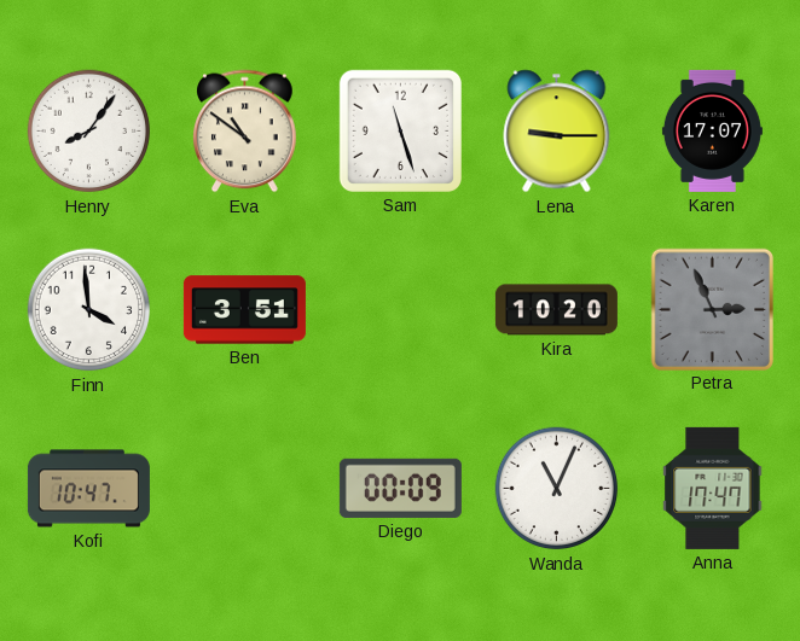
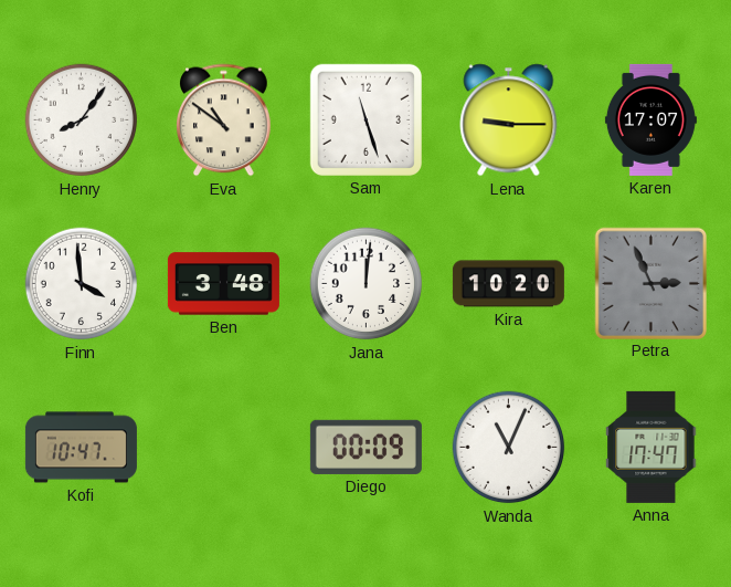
Ben: 3:51 -> 3:48
Jana: none -> 12:01
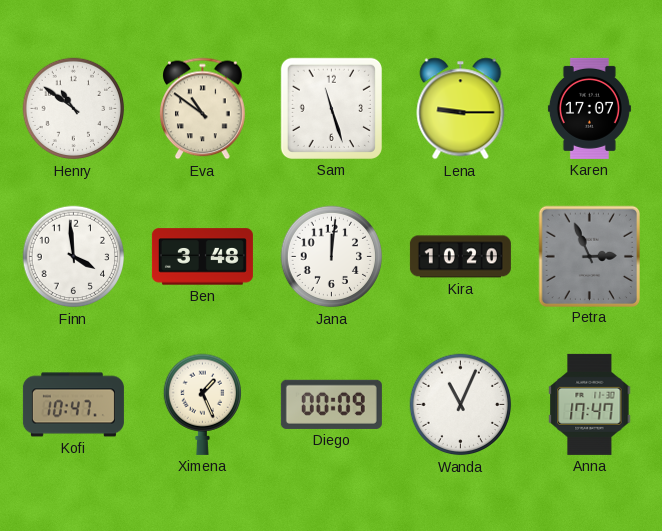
Henry: 8:06 -> 10:51
Ximena: none -> 1:26
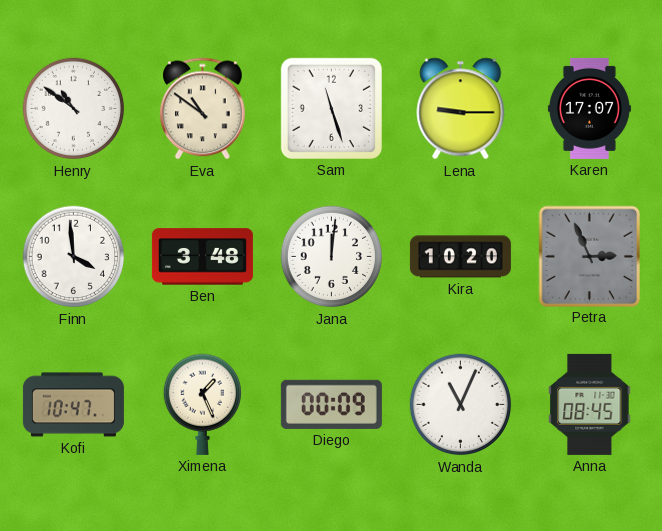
Anna: 17:47 -> 08:45
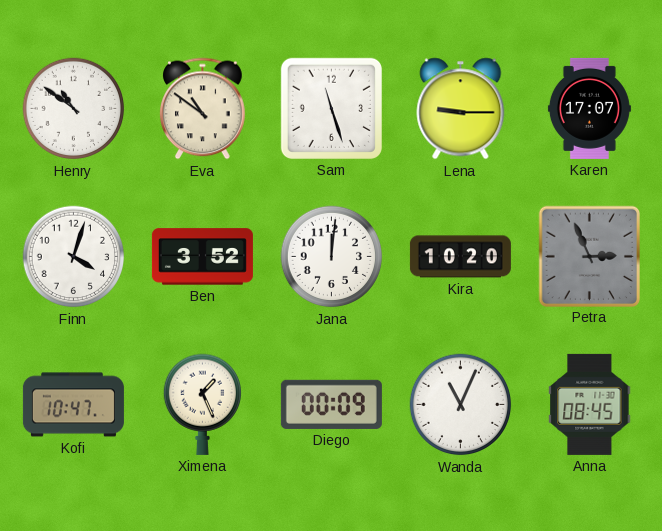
Finn: 3:59 -> 4:03
Ben: 3:48 -> 3:52
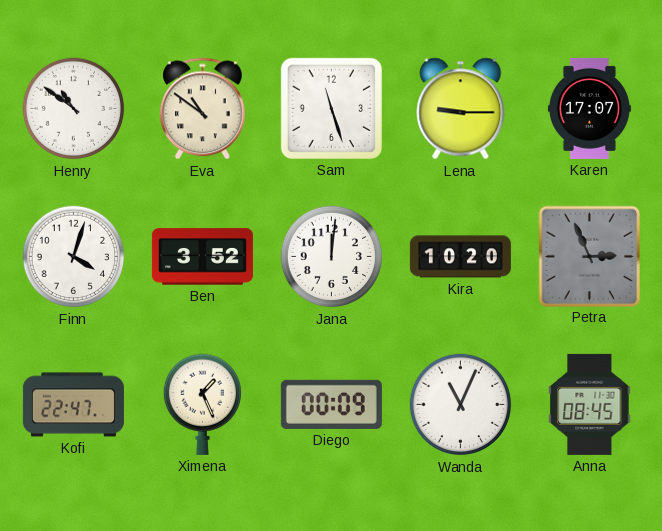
Kofi: 10:47 -> 22:47
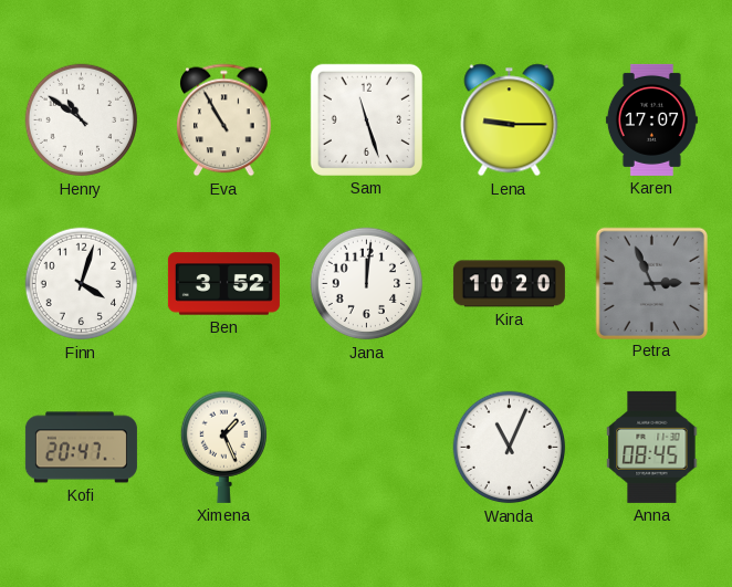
Eva: 10:51 -> 10:55
Kofi: 22:47 -> 20:47
Diego: 00:09 -> none
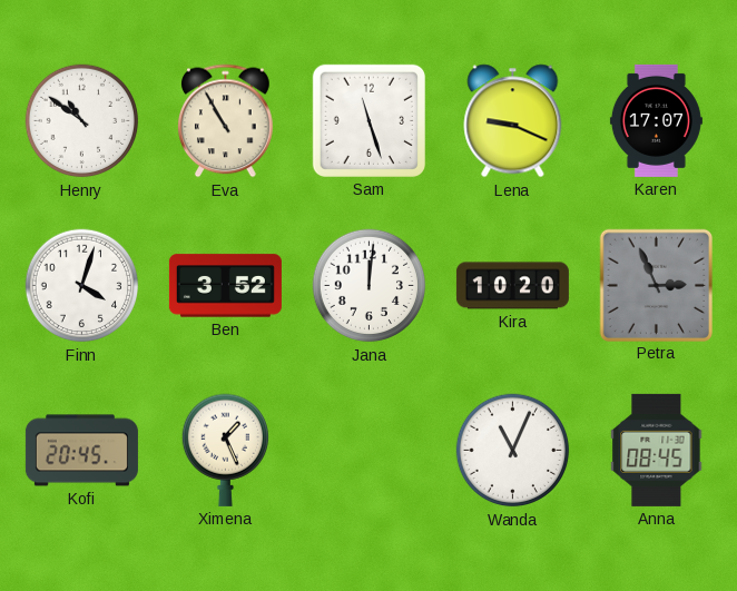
Lena: 9:15 -> 9:19
Kofi: 20:47 -> 20:45
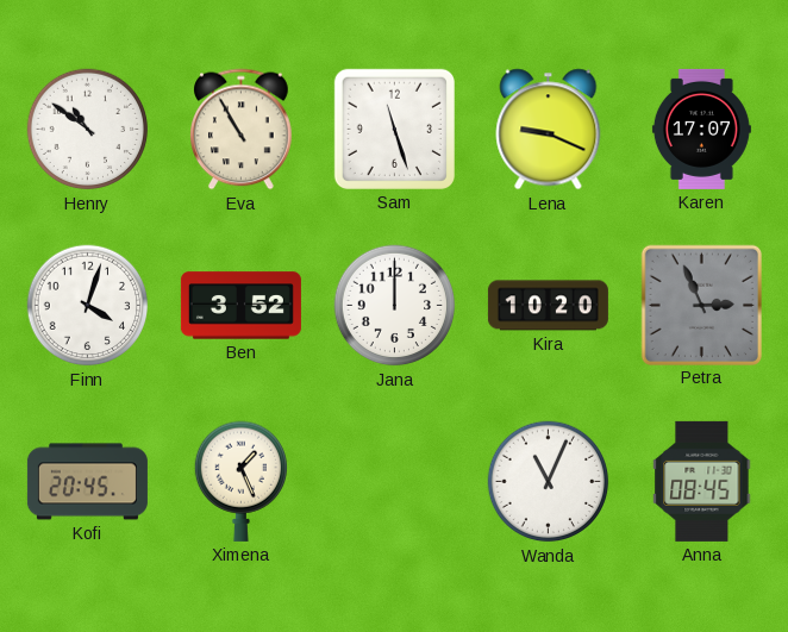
Jana: 12:01 -> 12:00
